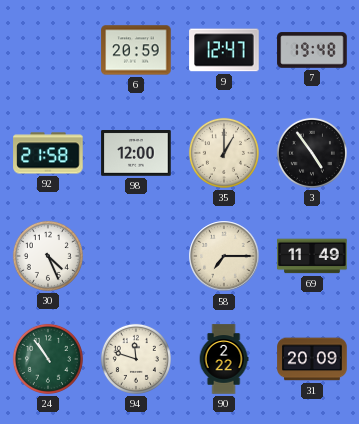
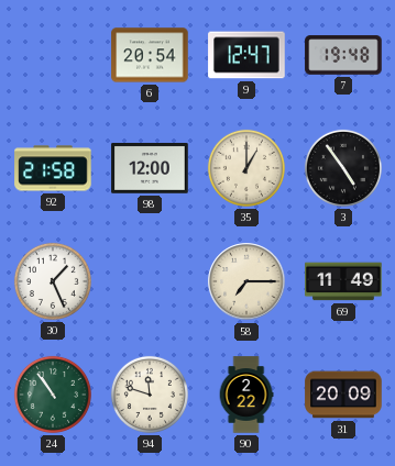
6: 20:59 -> 20:54
30: 4:26 -> 1:26
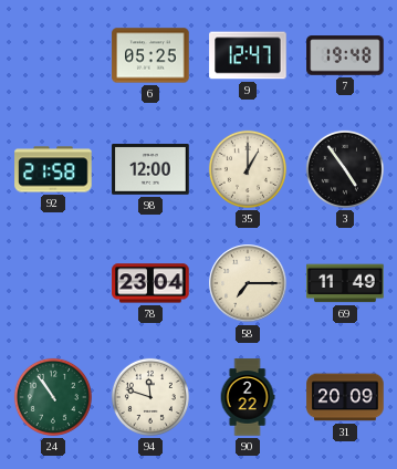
6: 20:54 -> 05:25
30: 1:26 -> none
78: none -> 23:04
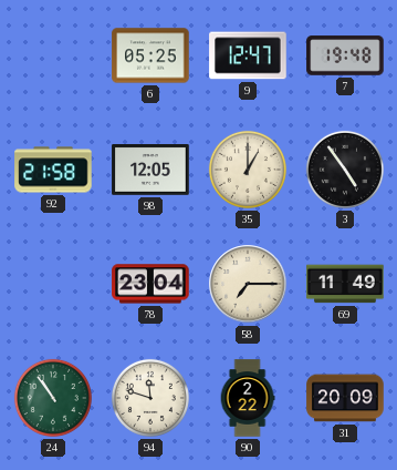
98: 12:00 -> 12:05
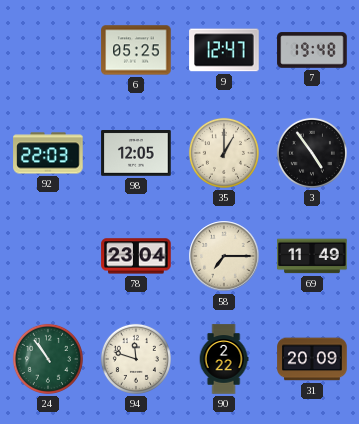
92: 21:58 -> 22:03
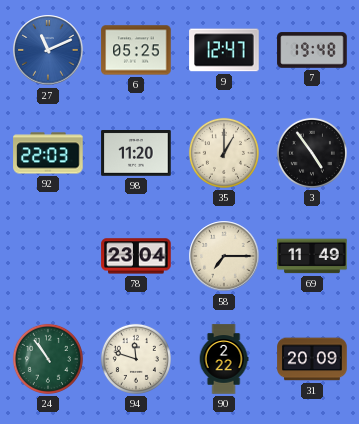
27: none -> 11:11
98: 12:05 -> 11:20
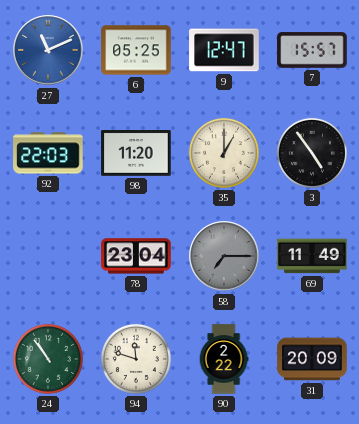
7: 19:48 -> 15:57
58 dial: cream -> grey
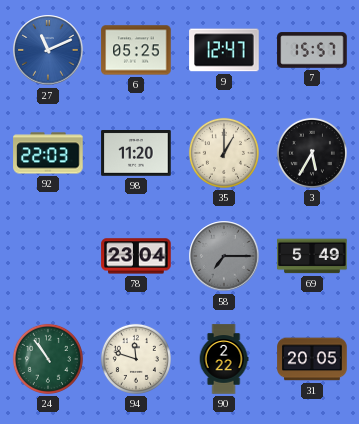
3: 4:54 -> 5:35
69: 11:49 -> 5:49
31: 20:09 -> 20:05
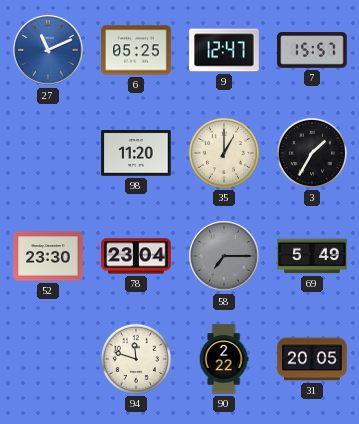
92: 22:03 -> none
3: 5:35 -> 1:35
52: none -> 23:30
24: 10:54 -> none
